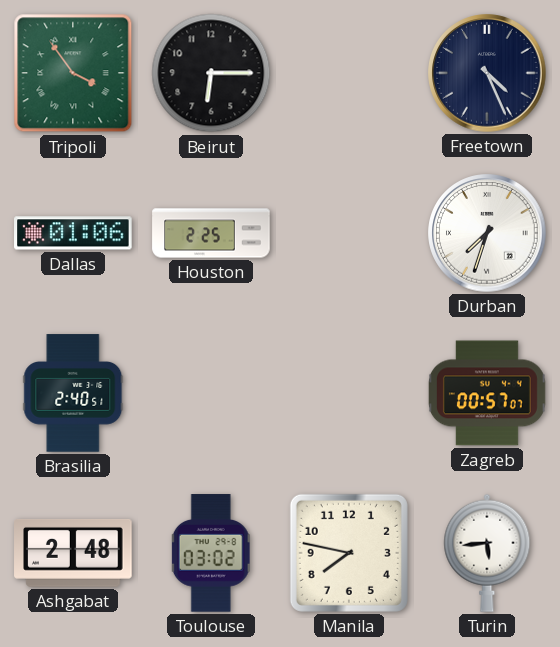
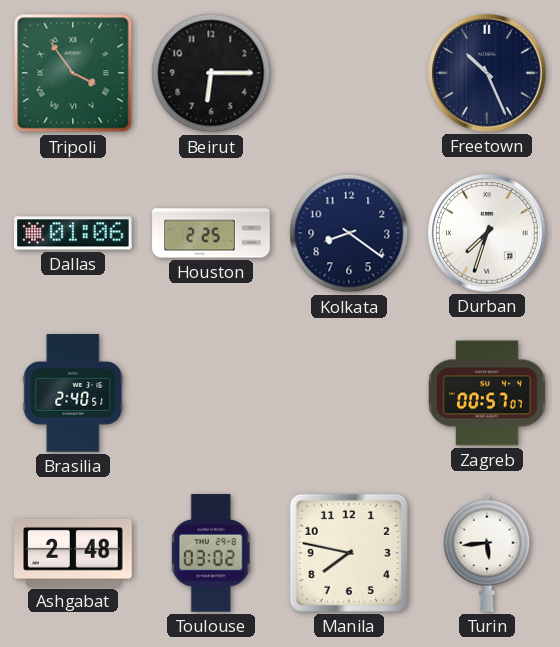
Freetown: 4:26 -> 10:26
Kolkata: none -> 8:21
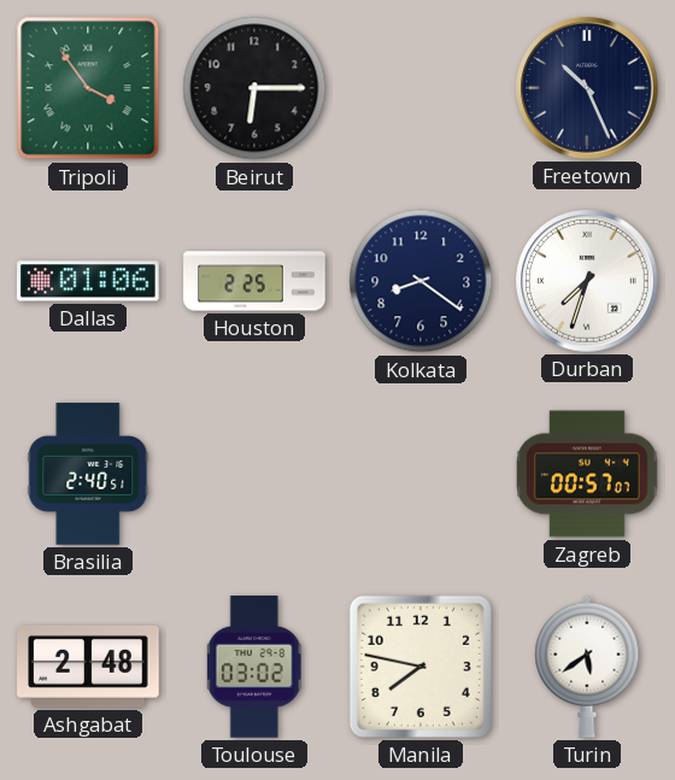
Turin: 5:44 -> 5:39
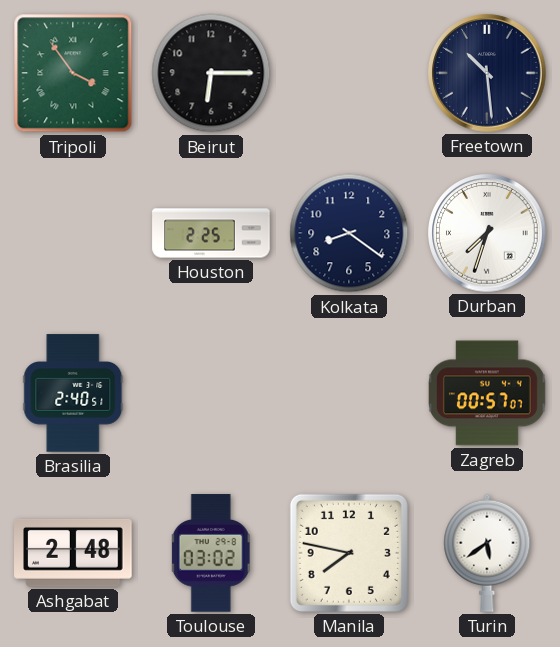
Freetown: 10:26 -> 10:29
Dallas: 01:06 -> none
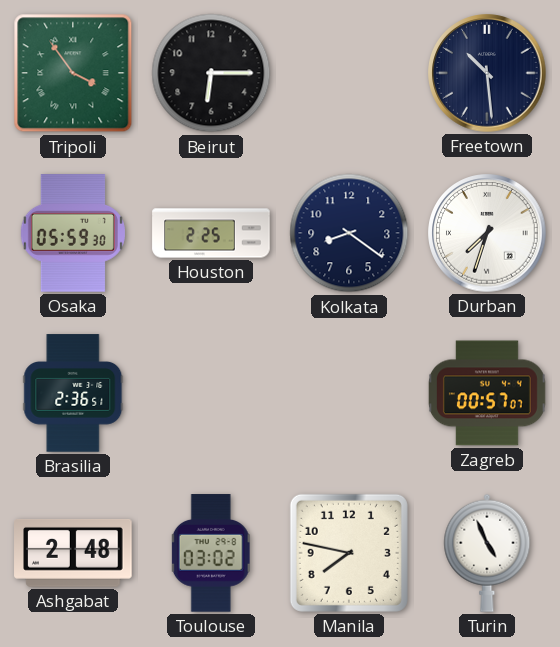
Osaka: none -> 05:59
Brasilia: 2:40 -> 2:36
Turin: 5:39 -> 4:56
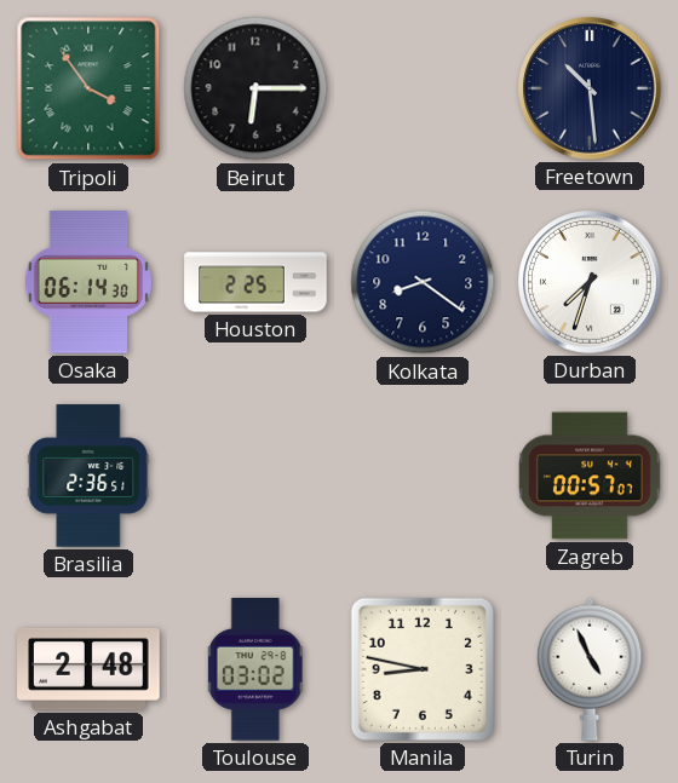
Osaka: 05:59 -> 06:14
Manila: 7:47 -> 8:47
